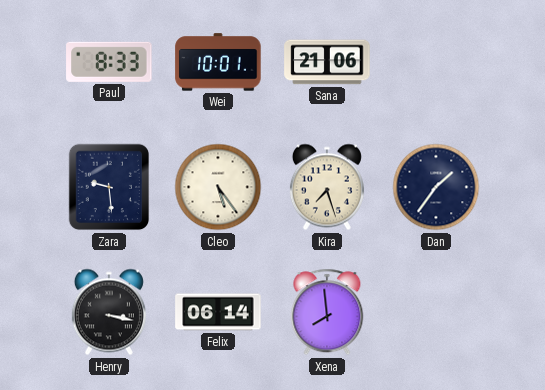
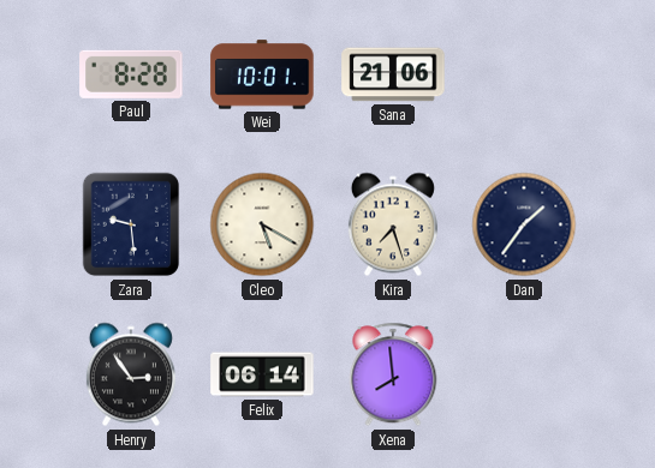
Paul: 8:33 -> 8:28
Cleo: 5:24 -> 5:20
Henry: 3:17 -> 2:54
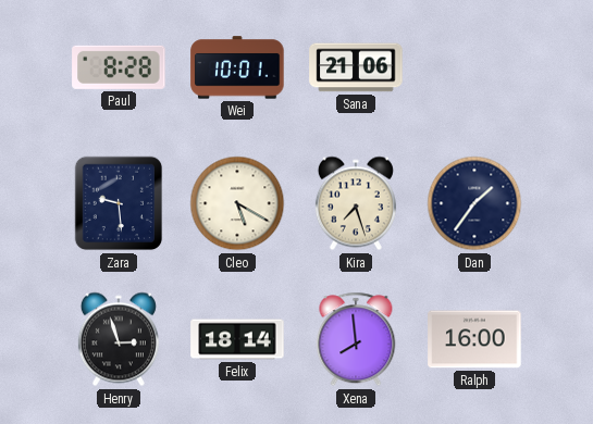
Henry: 2:54 -> 2:57
Felix: 06:14 -> 18:14
Ralph: none -> 16:00
